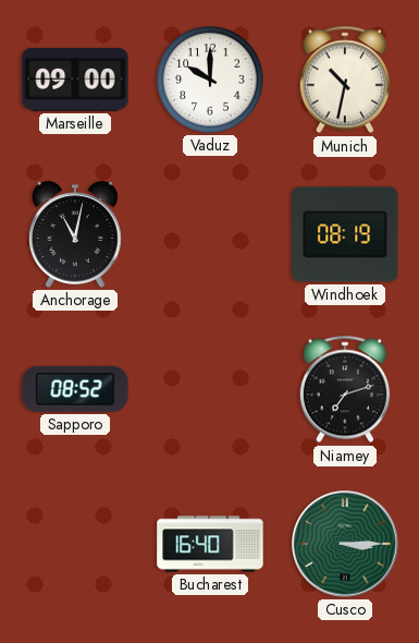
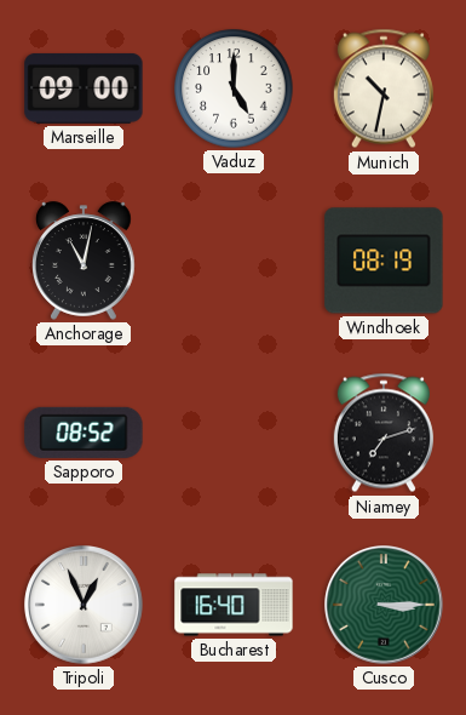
Vaduz: 10:00 -> 5:00
Tripoli: none -> 12:56
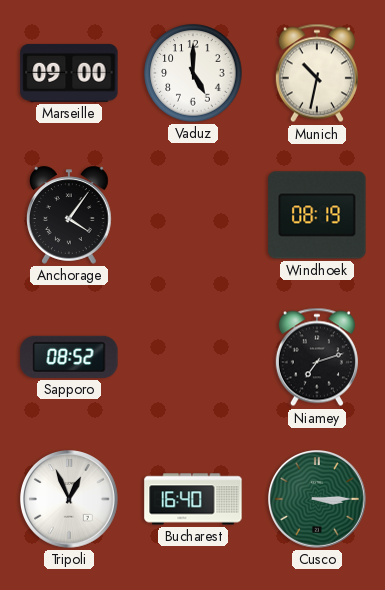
Anchorage: 11:02 -> 4:06
